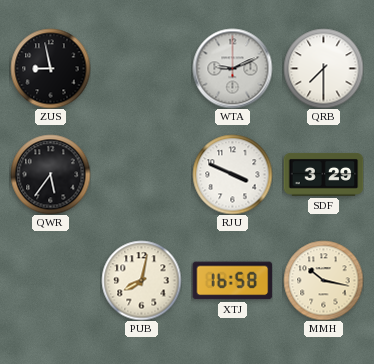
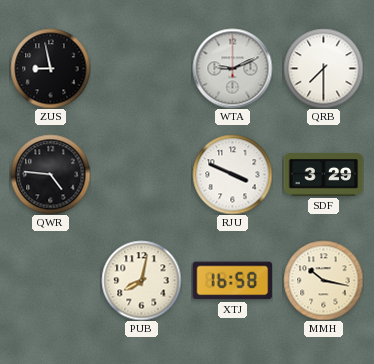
QWR: 5:36 -> 4:46
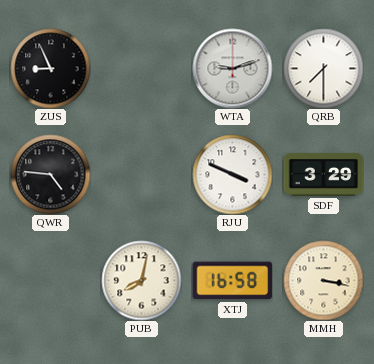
ZUS: 8:58 -> 8:56
WTA: 9:11 -> 9:12
MMH: 10:17 -> 3:17
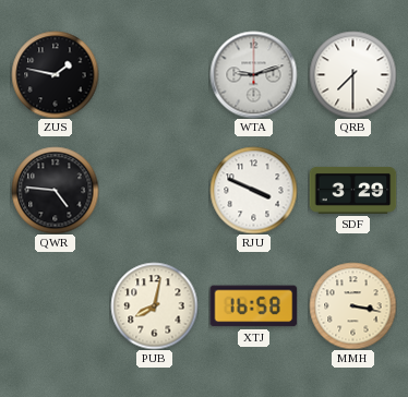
ZUS: 8:56 -> 1:47
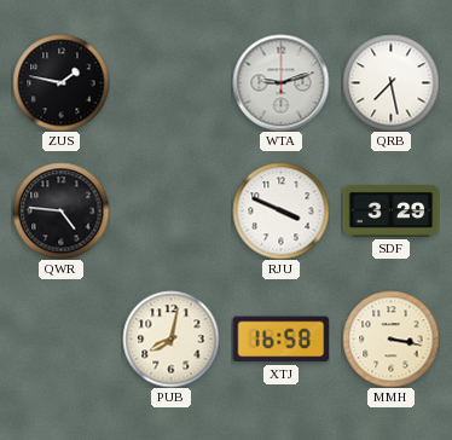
QRB: 7:30 -> 7:28
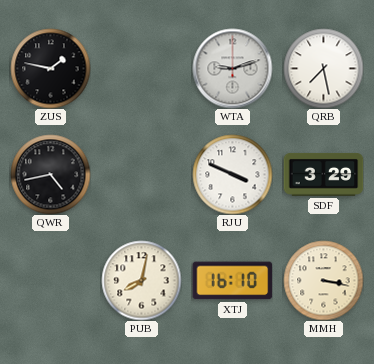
QWR: 4:46 -> 4:43
XTJ: 16:58 -> 16:10
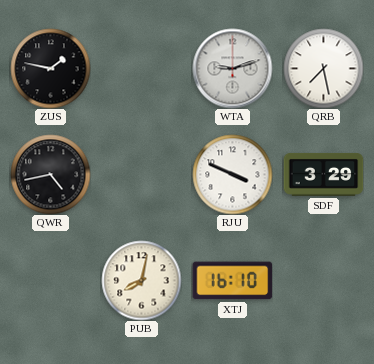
MMH: 3:17 -> none
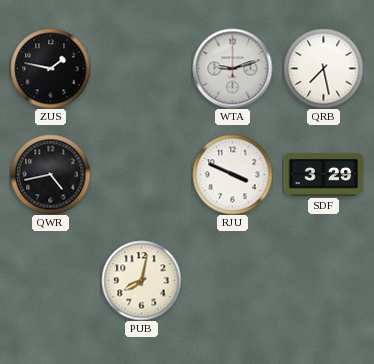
XTJ: 16:10 -> none
